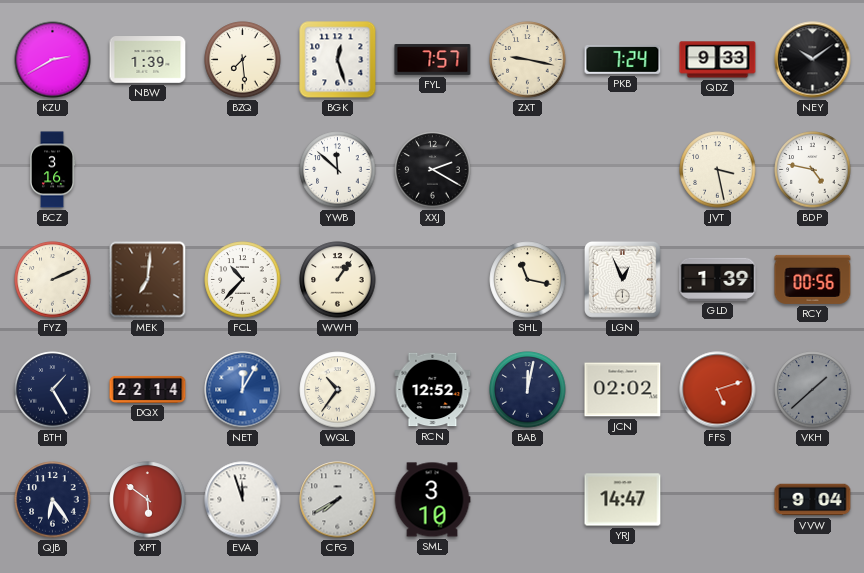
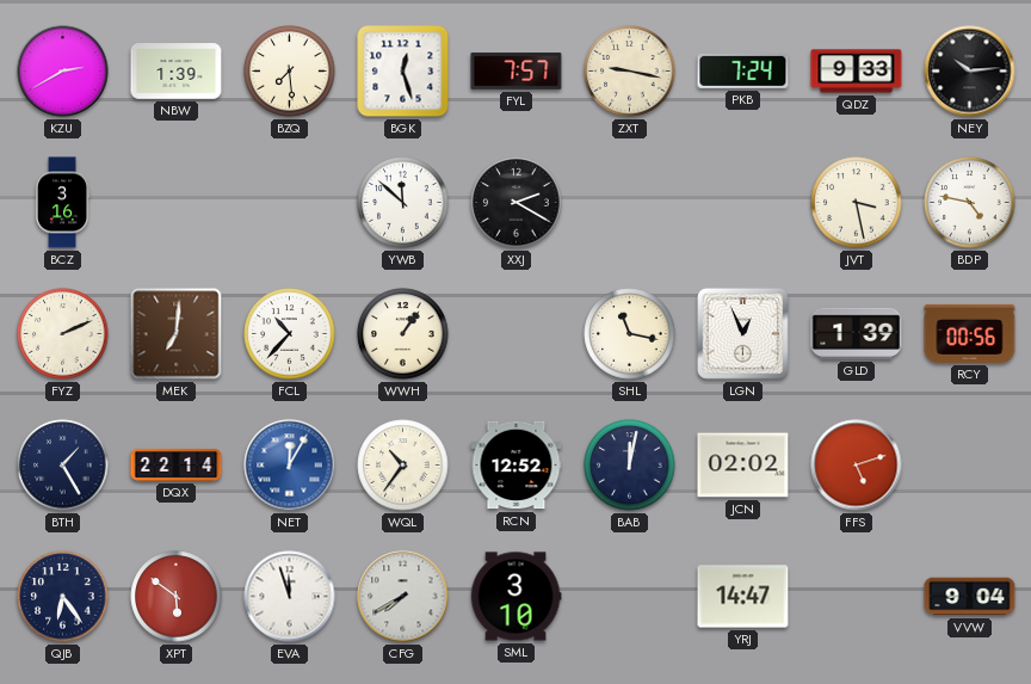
NEY: 10:09 -> 10:14
VKH: 1:38 -> none
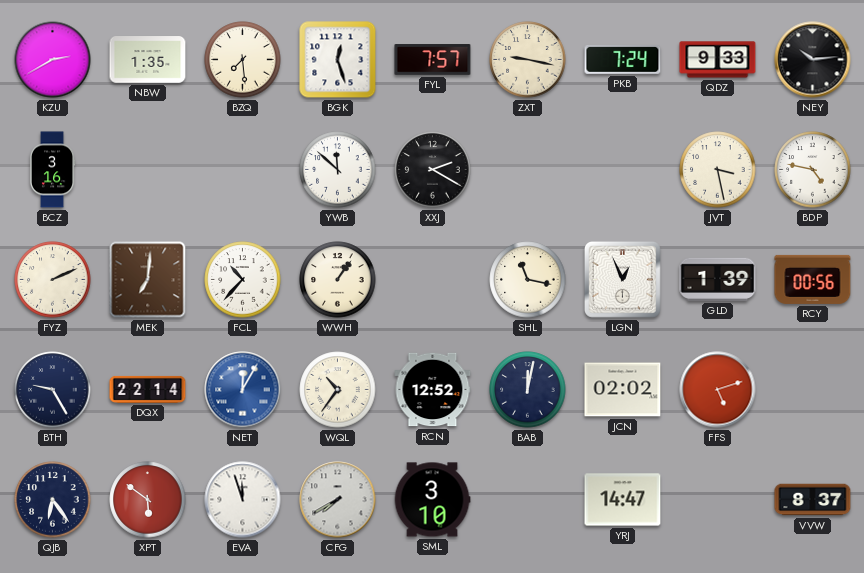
NBW: 1:39 -> 1:35
BTH: 1:25 -> 9:25
VVW: 9:04 -> 8:37
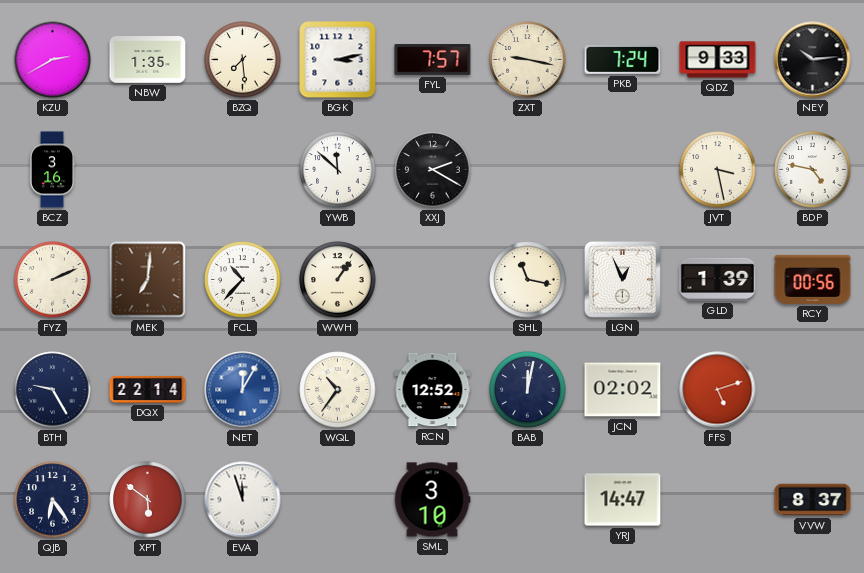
BGK: 12:27 -> 3:13
CFG: 7:40 -> none
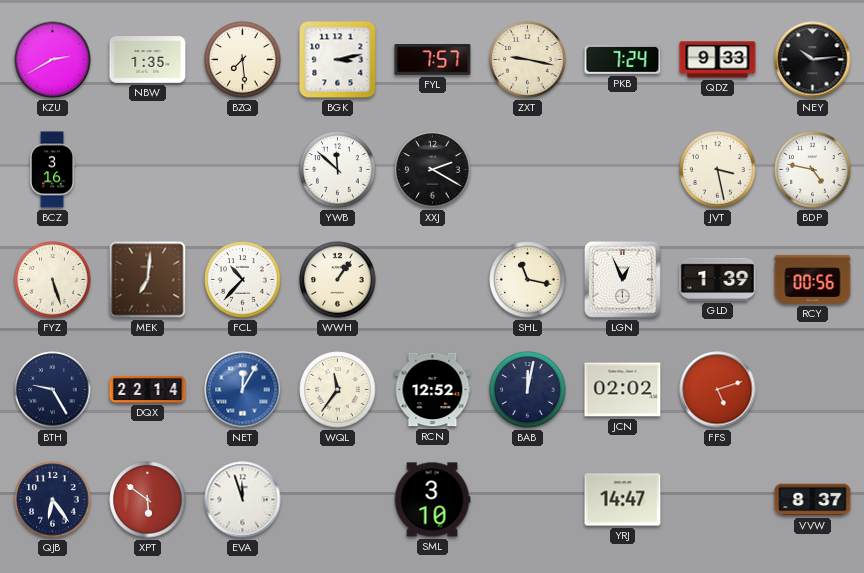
FYZ: 2:11 -> 5:27
WQL: 10:36 -> 11:36
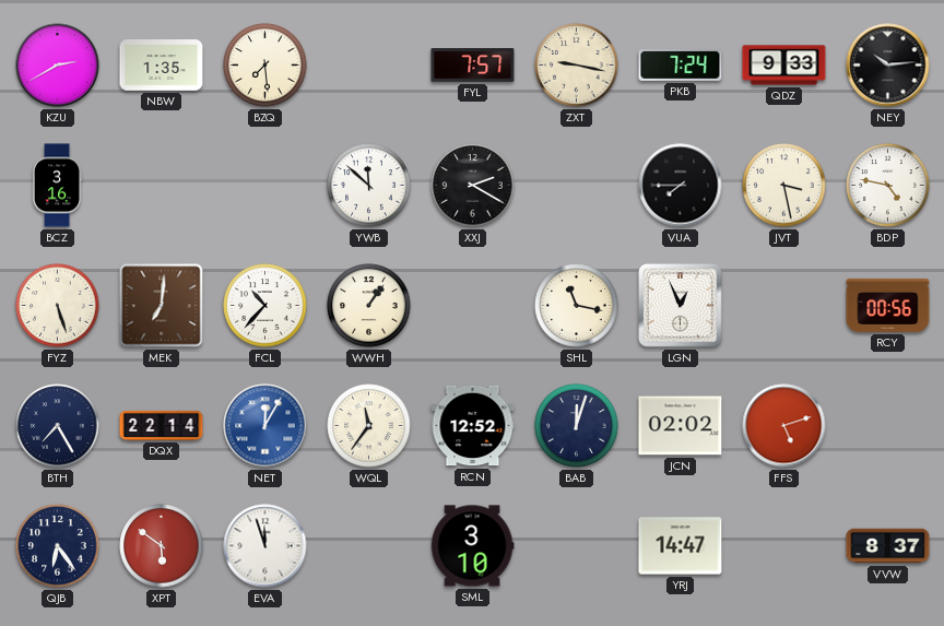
BGK: 3:13 -> none
VUA: none -> 7:45
GLD: 1:39 -> none
BTH: 9:25 -> 7:25
BAB: 12:02 -> 12:03
